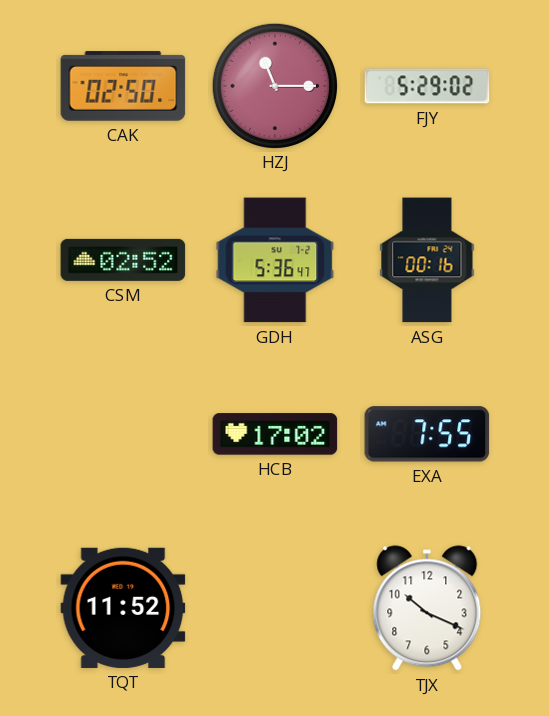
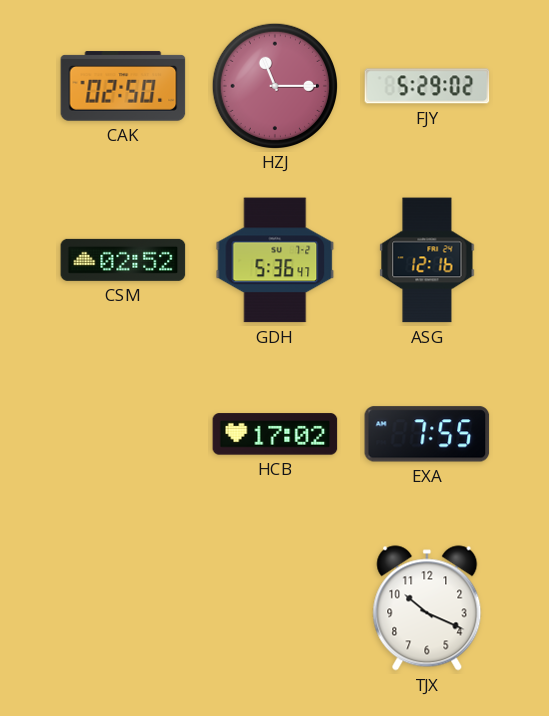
ASG: 00:16 -> 12:16
TQT: 11:52 -> none
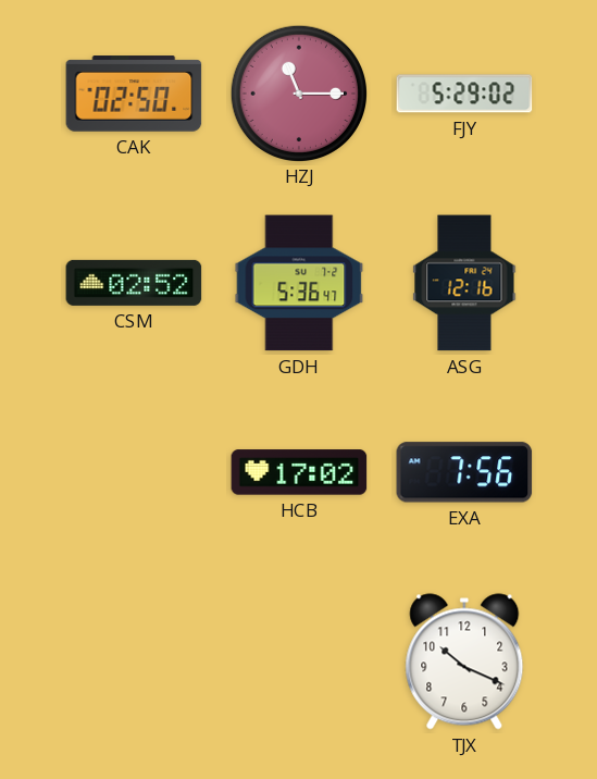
EXA: 7:55 -> 7:56
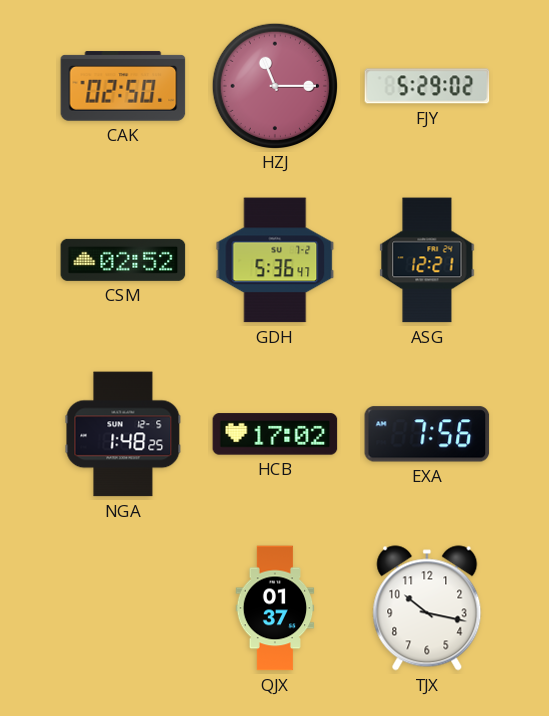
ASG: 12:16 -> 12:21
NGA: none -> 1:48
QJX: none -> 01:37
TJX: 10:19 -> 10:17
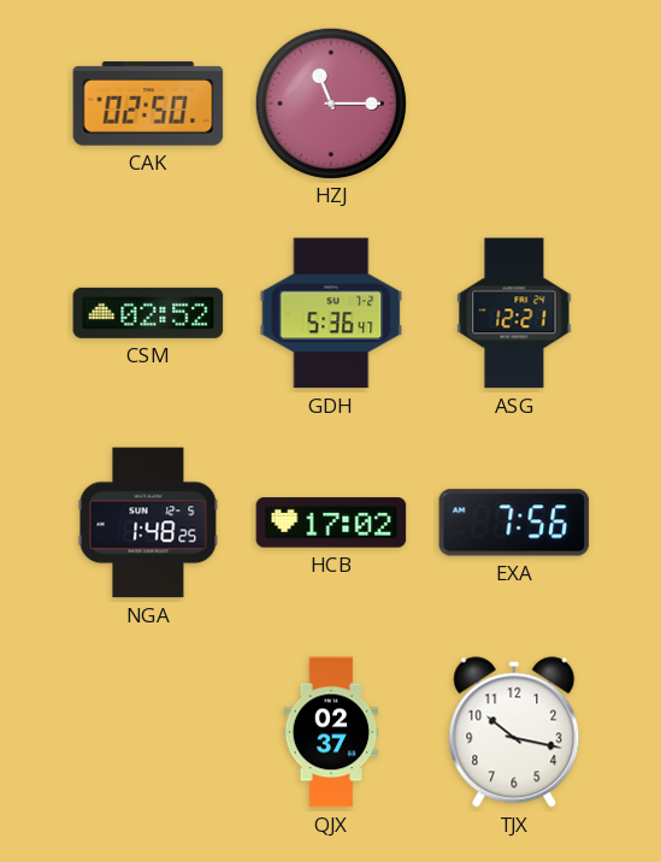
FJY: 5:29 -> none
QJX: 01:37 -> 02:37
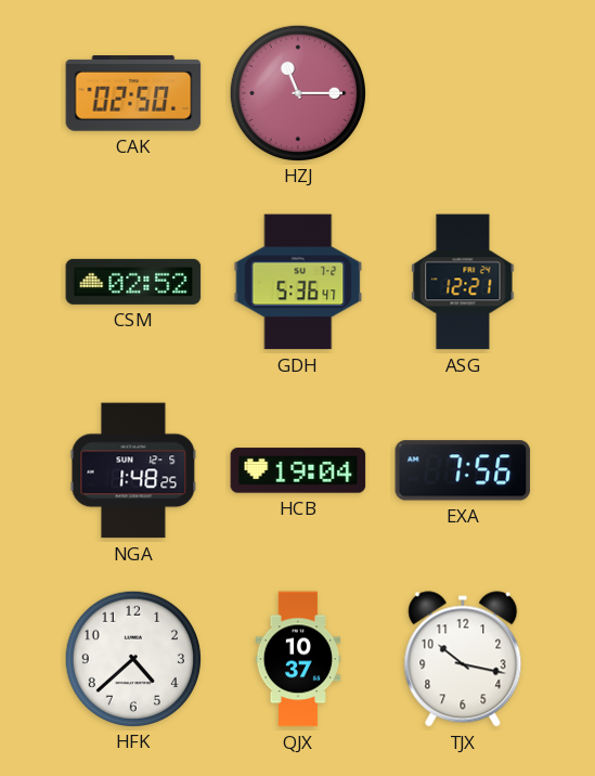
HCB: 17:02 -> 19:04
HFK: none -> 4:38
QJX: 02:37 -> 10:37
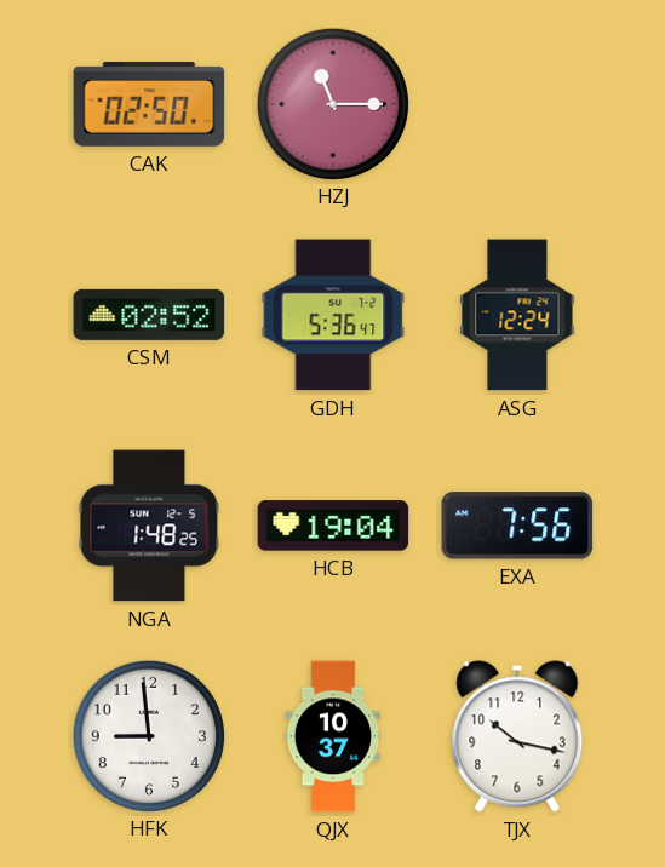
ASG: 12:21 -> 12:24
HFK: 4:38 -> 8:59
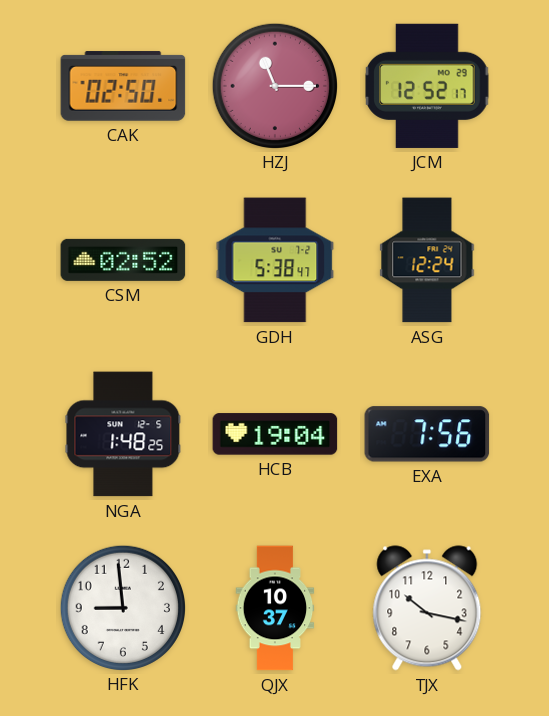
JCM: none -> 12:52
GDH: 5:36 -> 5:38
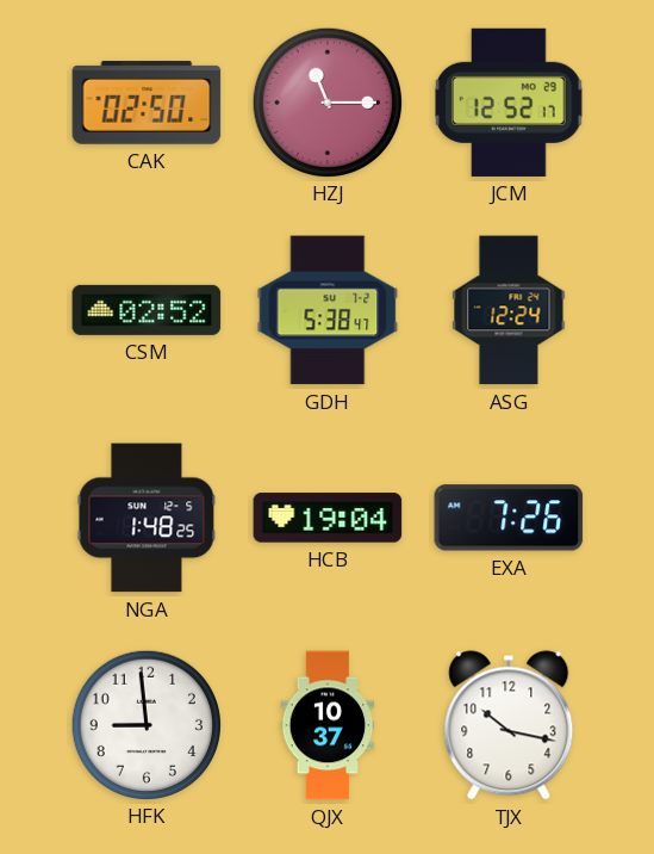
EXA: 7:56 -> 7:26
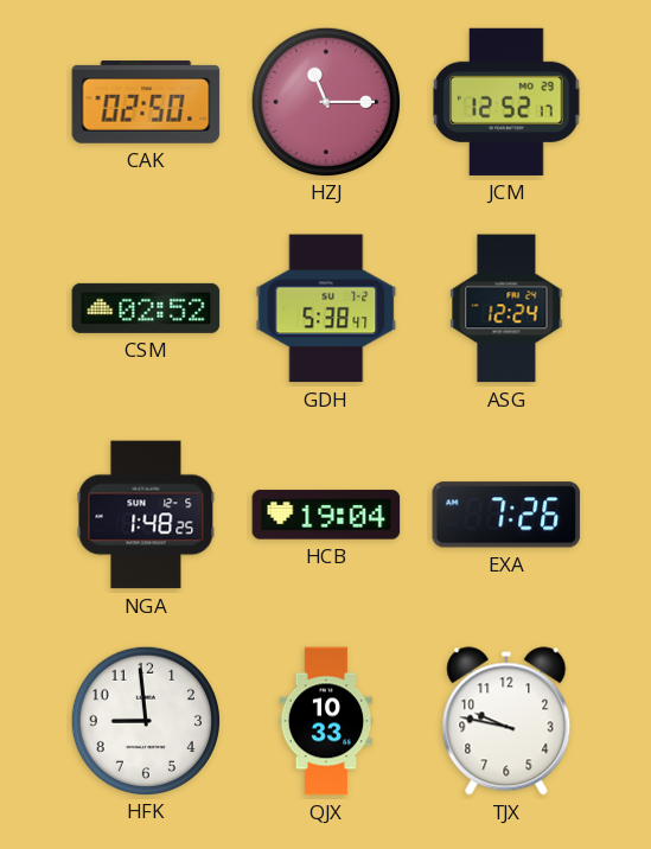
QJX: 10:37 -> 10:33
TJX: 10:17 -> 9:47
